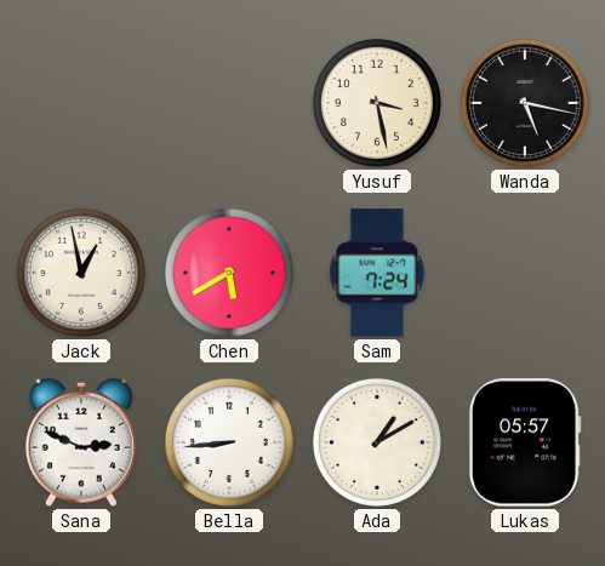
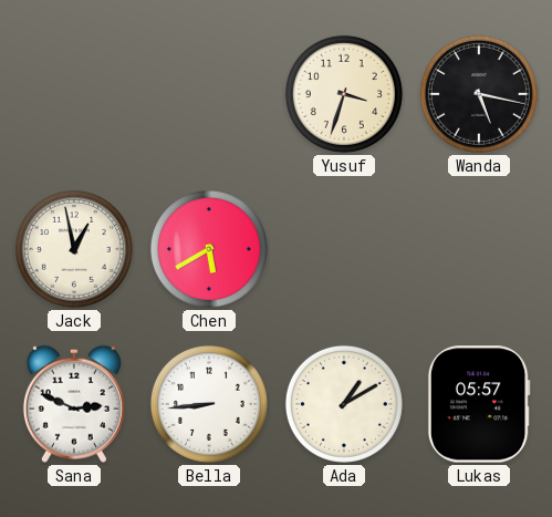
Yusuf: 3:28 -> 3:33
Sam: 7:24 -> none
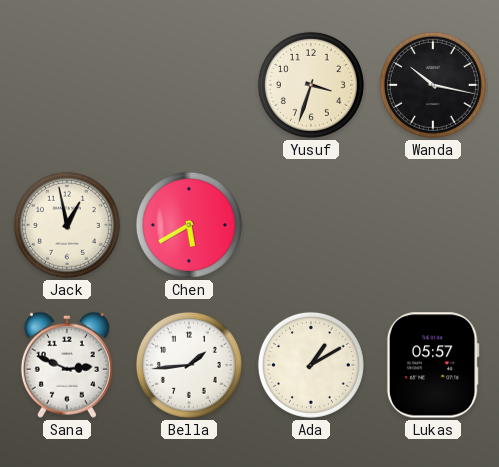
Wanda: 5:17 -> 10:17
Bella: 8:44 -> 1:44
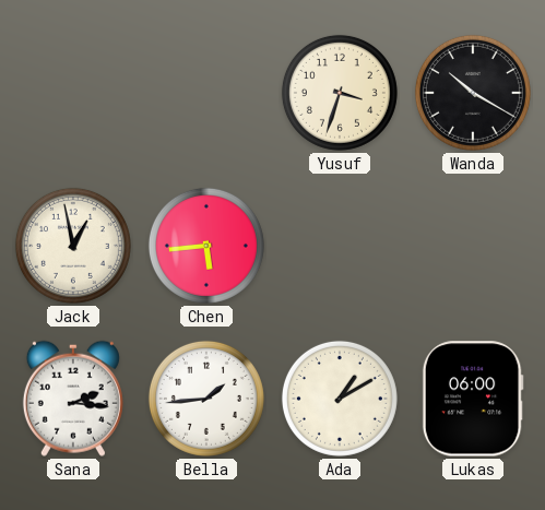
Wanda: 10:17 -> 10:20
Chen: 5:40 -> 5:44
Sana: 2:49 -> 2:16
Lukas: 05:57 -> 06:00
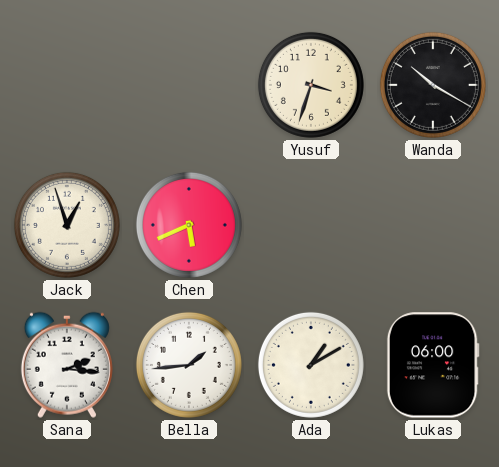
Jack: 12:58 -> 12:57
Chen: 5:44 -> 5:41
